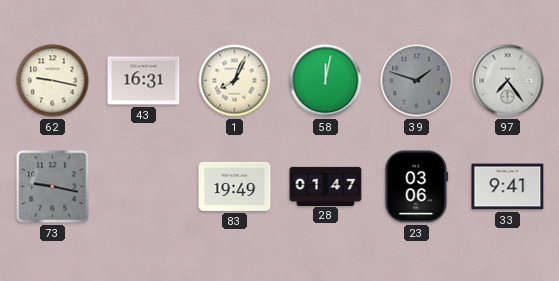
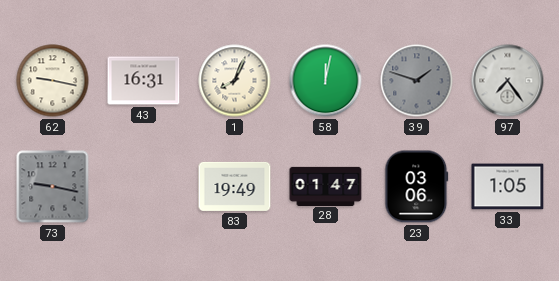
33: 9:41 -> 1:05
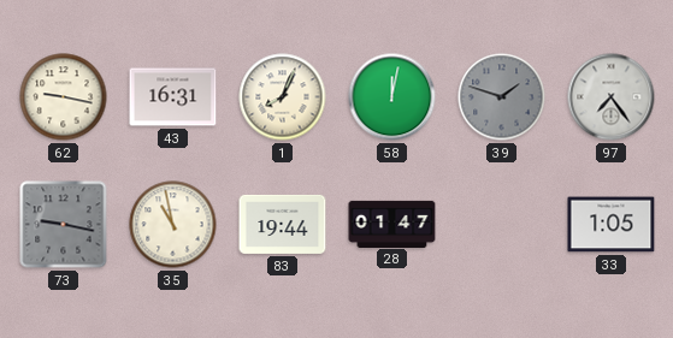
35: none -> 10:58
83: 19:49 -> 19:44
23: 03:06 -> none
